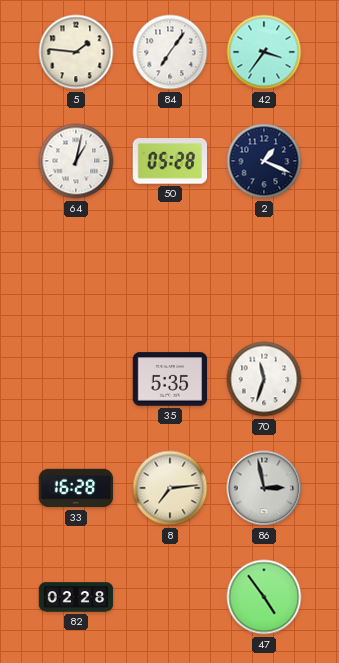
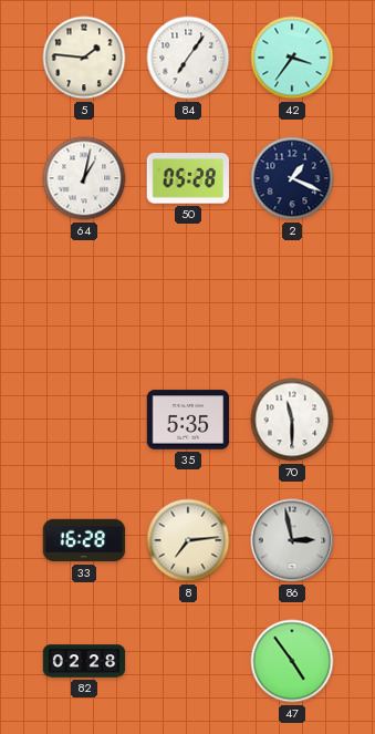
70: 11:33 -> 11:30
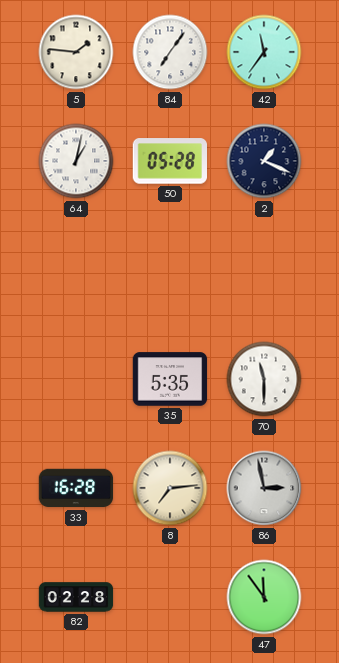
42: 3:36 -> 11:36
47: 4:54 -> 11:54
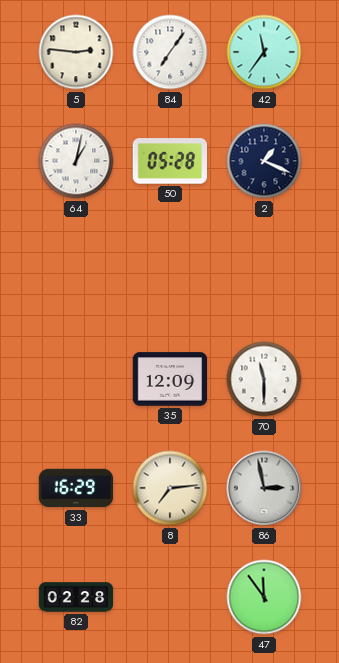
5: 1:46 -> 2:46
35: 5:35 -> 12:09
33: 16:28 -> 16:29
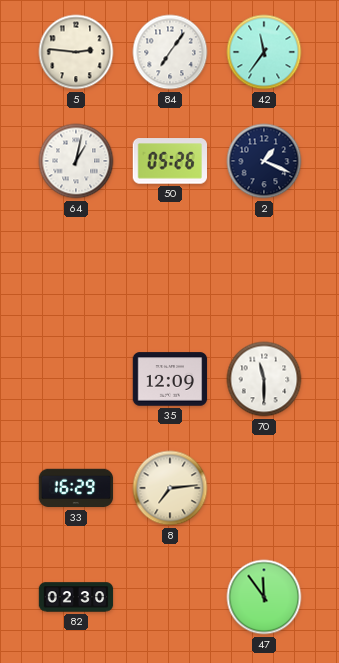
50: 05:28 -> 05:26
86: 2:58 -> none
82: 02:28 -> 02:30
